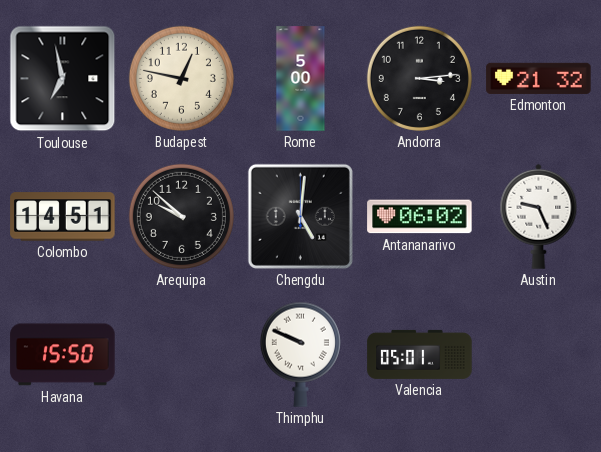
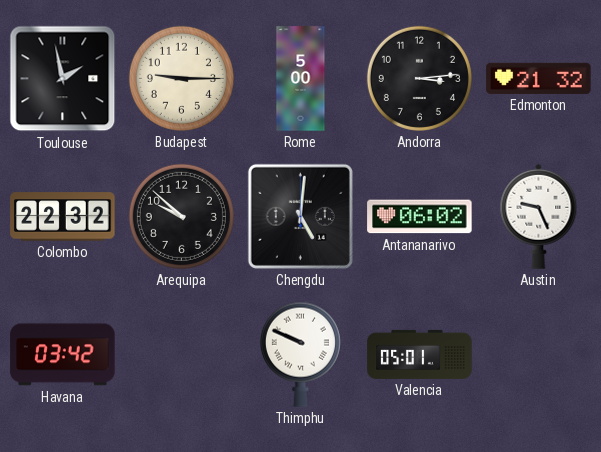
Toulouse: 6:58 -> 1:58
Budapest: 12:47 -> 9:15
Colombo: 14:51 -> 22:32
Havana: 15:50 -> 03:42
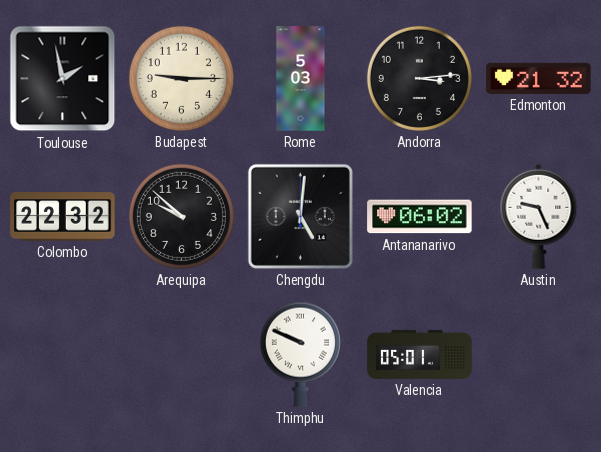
Rome: 5:00 -> 5:03
Havana: 03:42 -> none
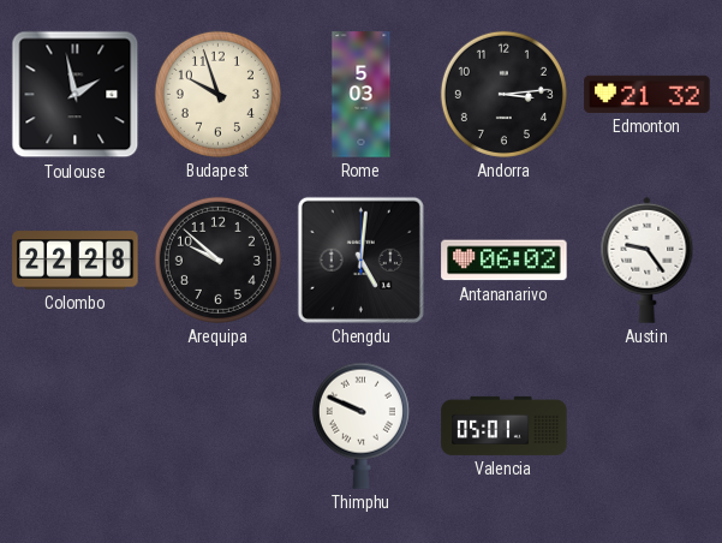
Budapest: 9:15 -> 9:57
Colombo: 22:32 -> 22:28
Austin: 9:26 -> 9:24
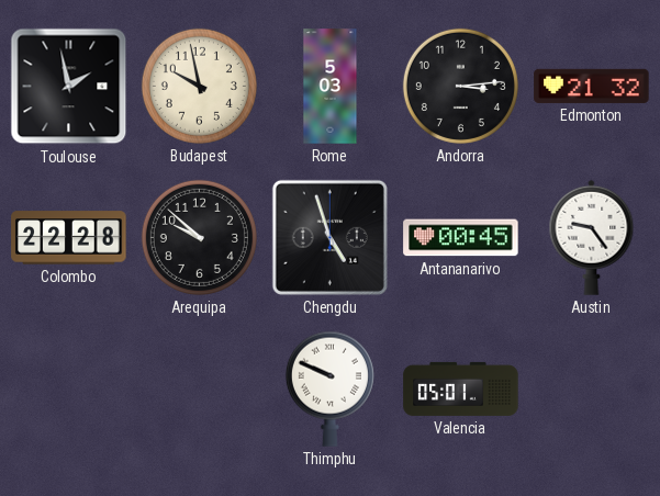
Budapest: 9:57 -> 9:58
Chengdu: 5:01 -> 4:57
Antananarivo: 06:02 -> 00:45
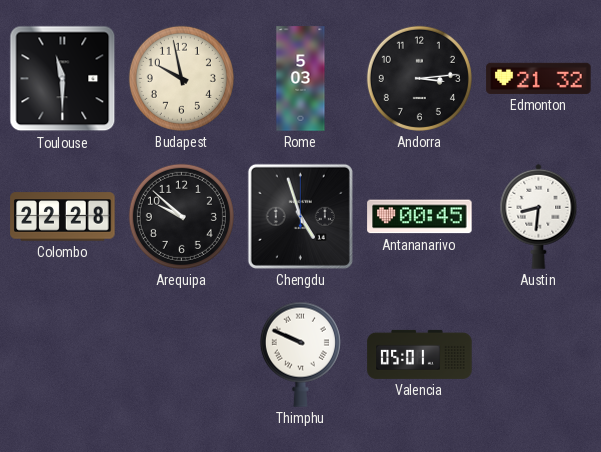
Toulouse: 1:58 -> 11:30
Austin: 9:24 -> 8:31
